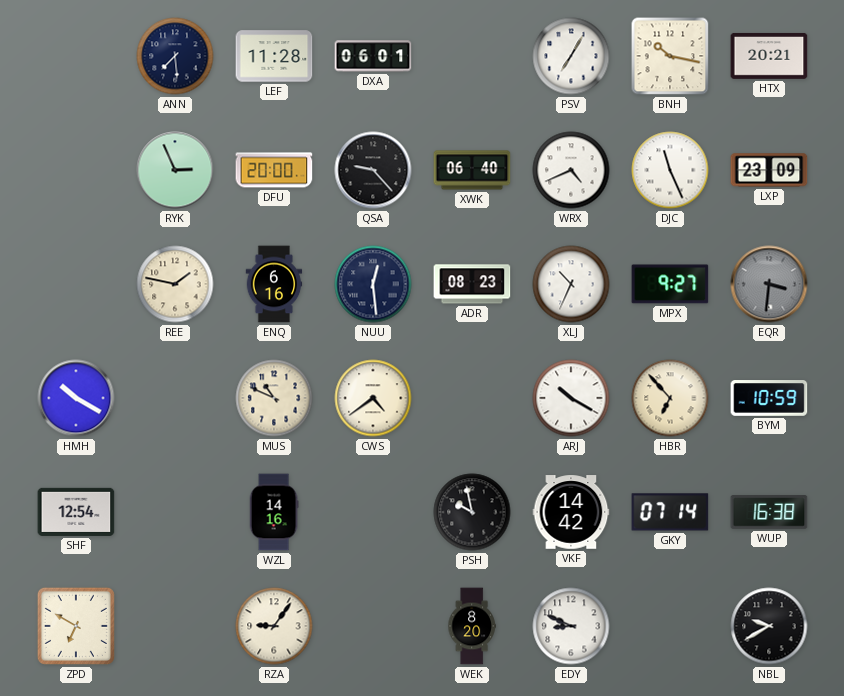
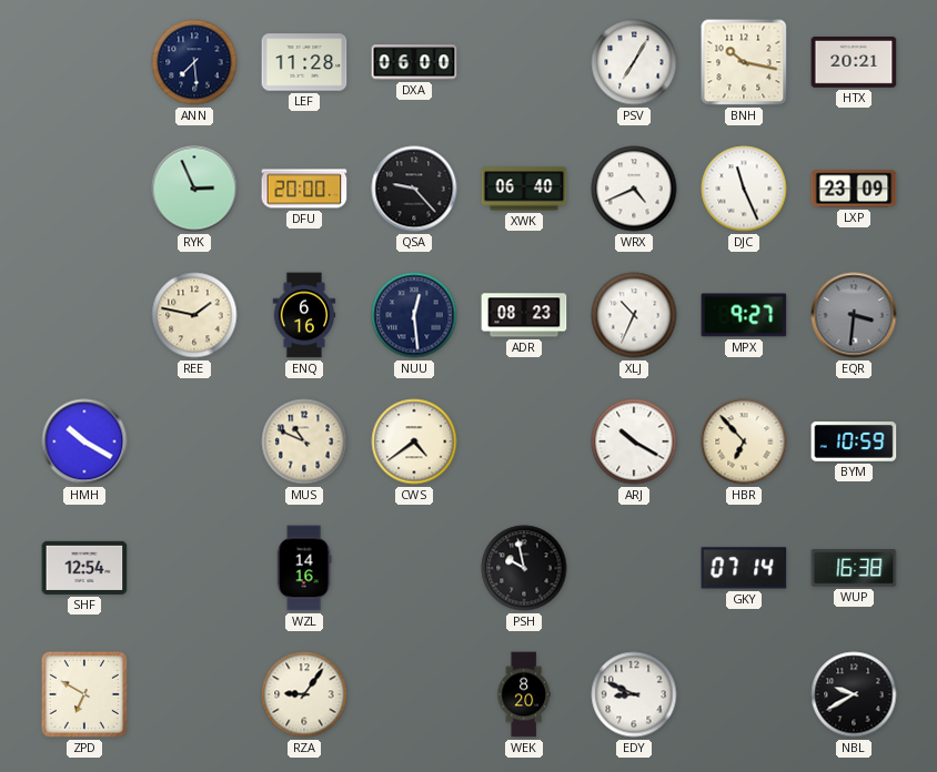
DXA: 06:01 -> 06:00
VKF: 14:42 -> none
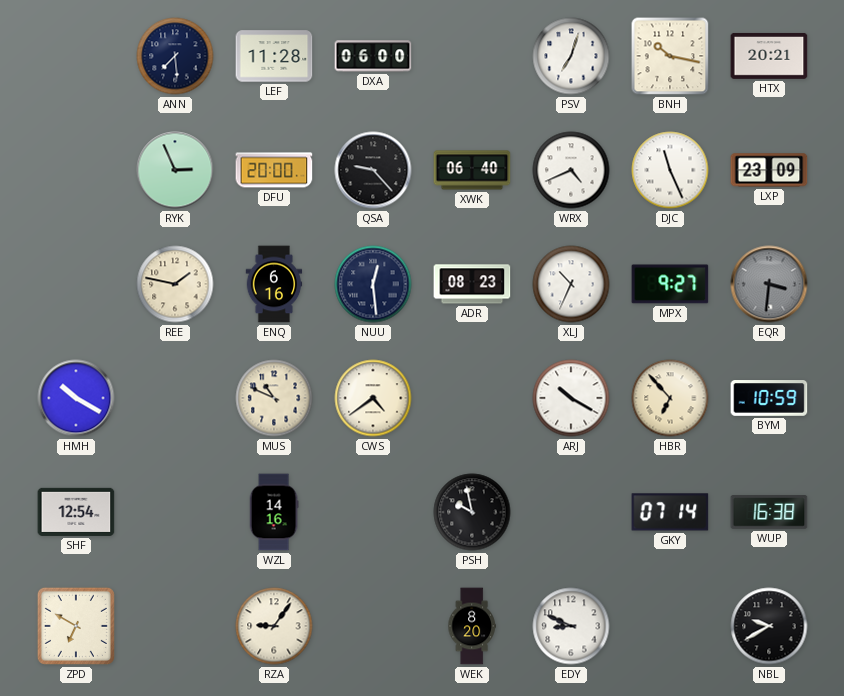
PSV: 7:05 -> 7:03
